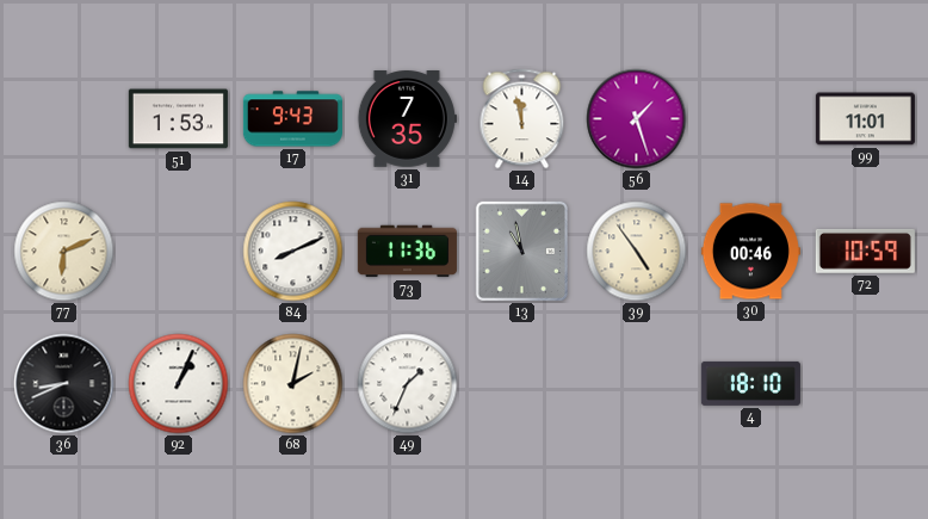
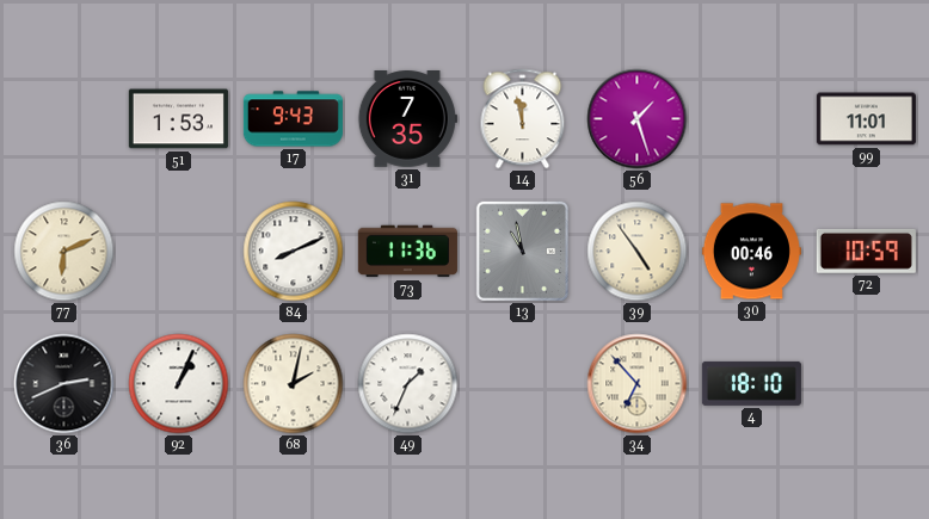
36: 8:41 -> 2:41
34: none -> 6:53
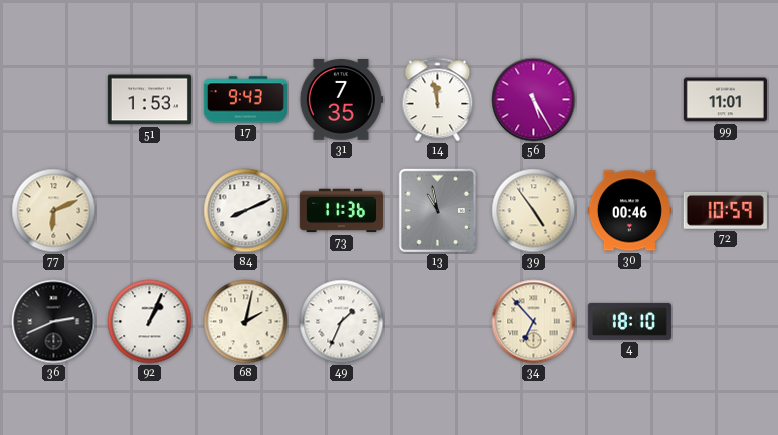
56: 1:27 -> 5:25
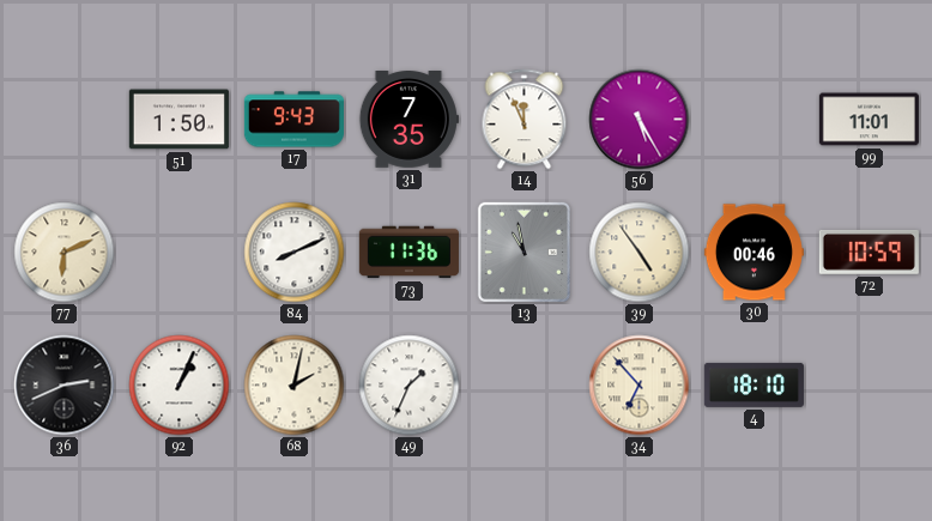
51: 1:53 -> 1:50
14: 11:58 -> 11:56
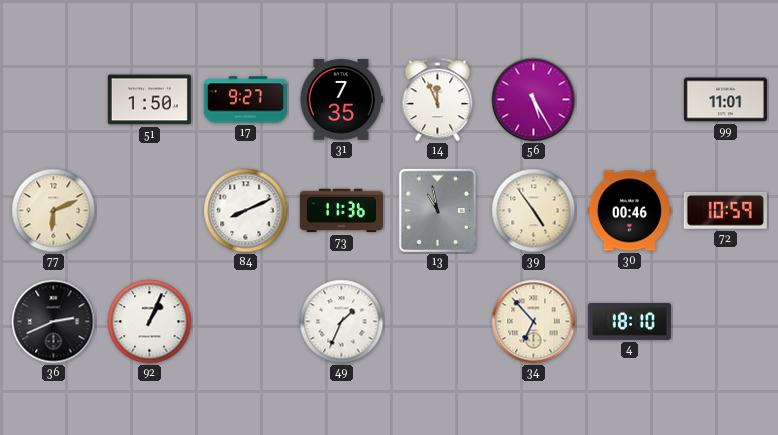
17: 9:43 -> 9:27
68: 2:02 -> none
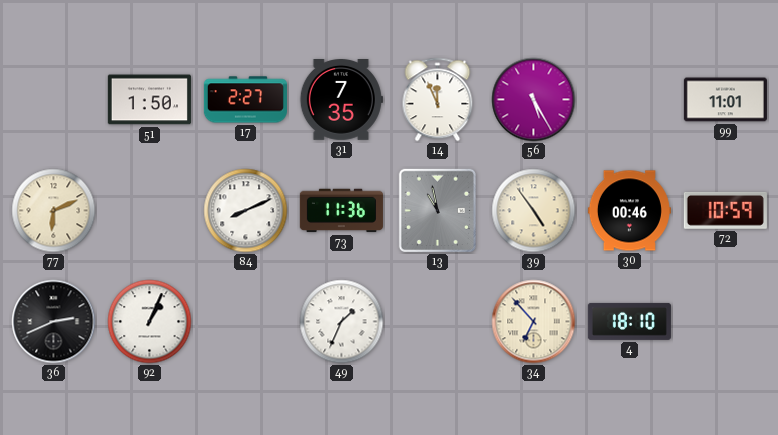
17: 9:27 -> 2:27
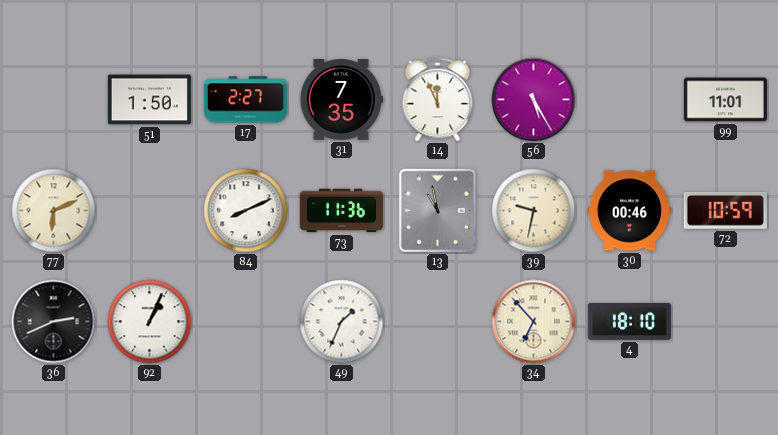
39: 4:54 -> 9:32
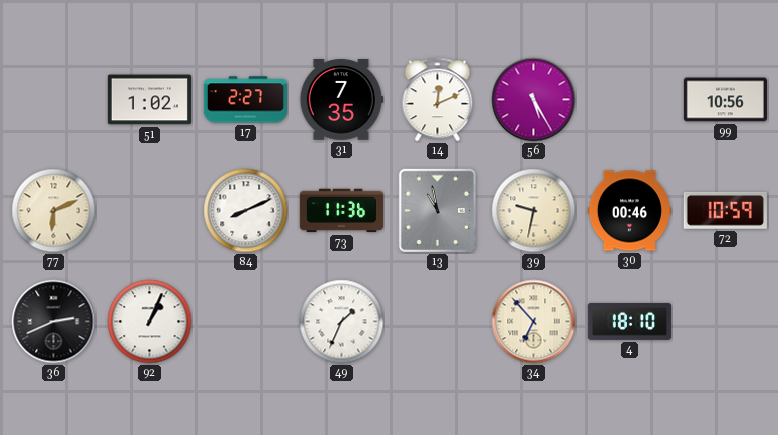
51: 1:50 -> 1:02
14: 11:56 -> 12:11
99: 11:01 -> 10:56
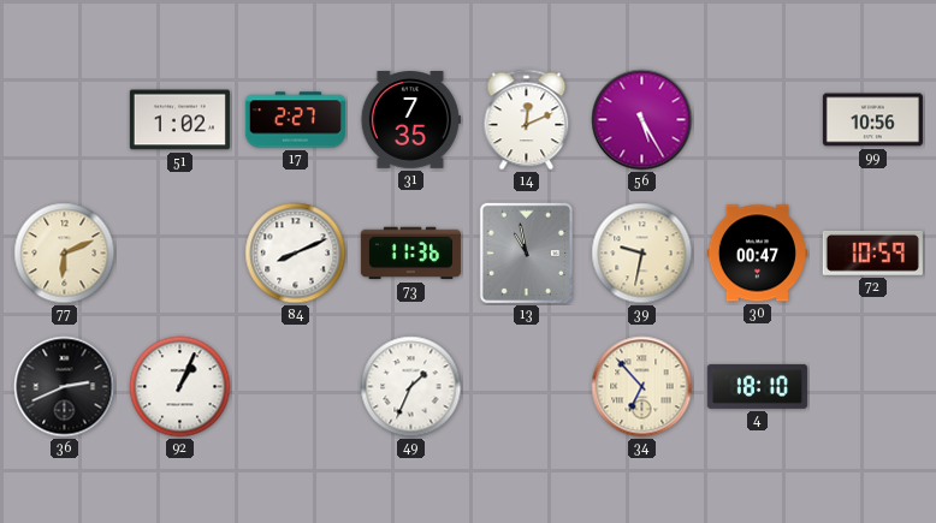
30: 00:46 -> 00:47
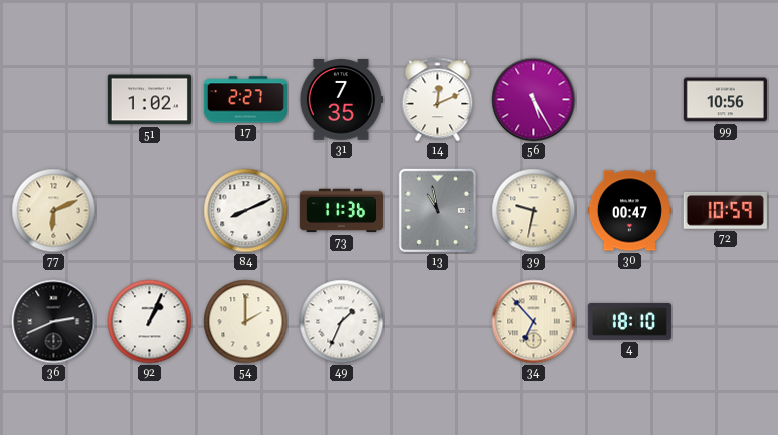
54: none -> 2:00
